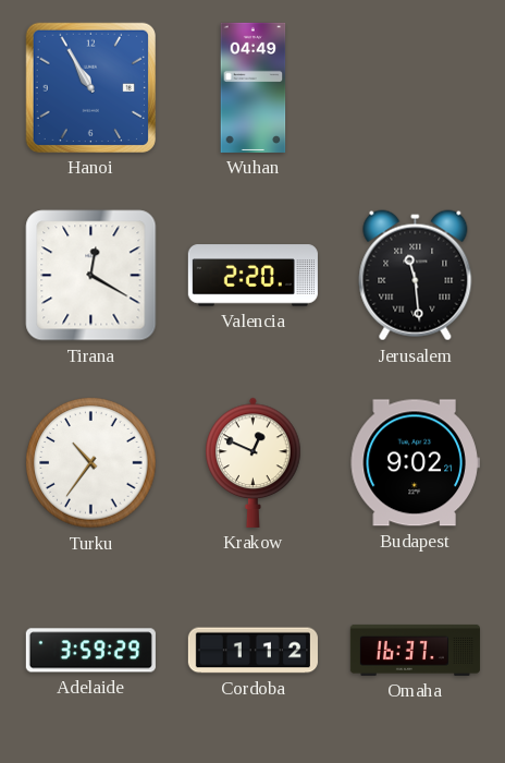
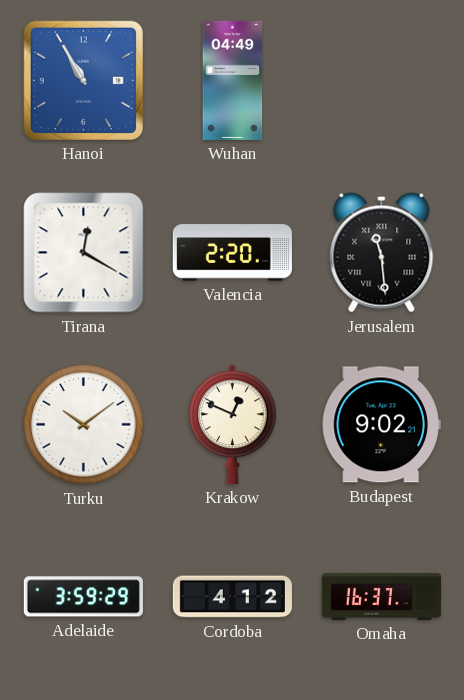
Turku: 10:36 -> 10:09
Cordoba: 1:12 -> 4:12
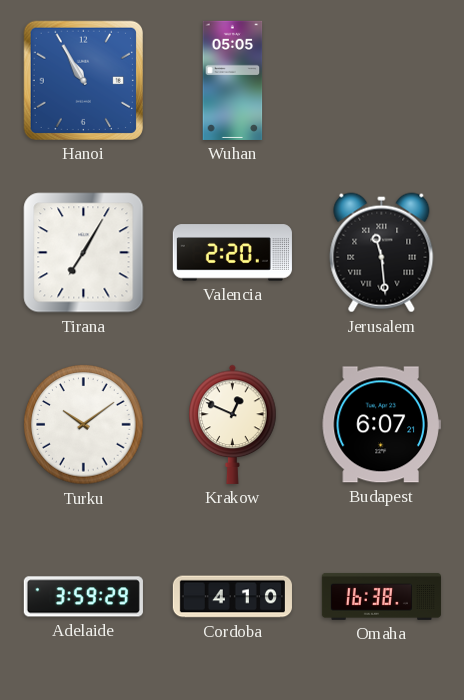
Wuhan: 04:49 -> 05:05
Tirana: 12:20 -> 7:05
Budapest: 9:02 -> 6:07
Cordoba: 4:12 -> 4:10
Omaha: 16:37 -> 16:38
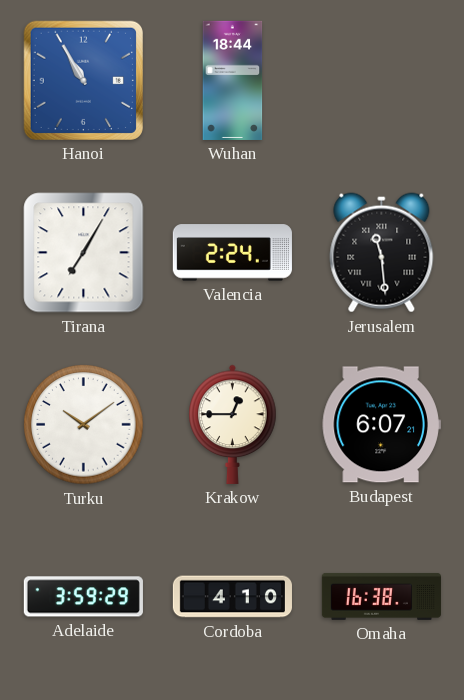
Wuhan: 05:05 -> 18:44
Valencia: 2:20 -> 2:24
Krakow: 12:49 -> 12:45
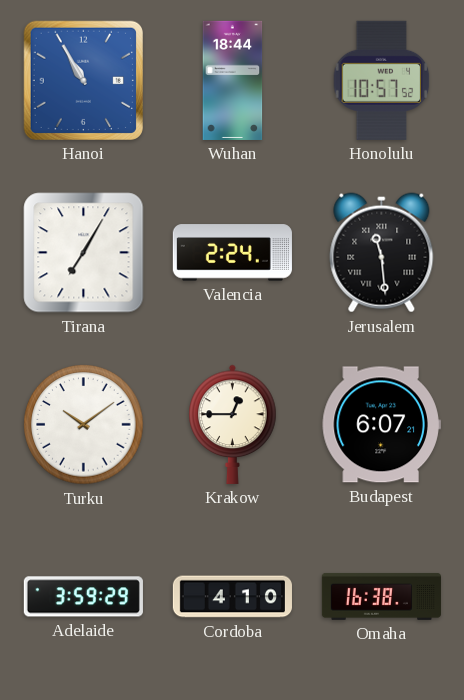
Honolulu: none -> 10:57
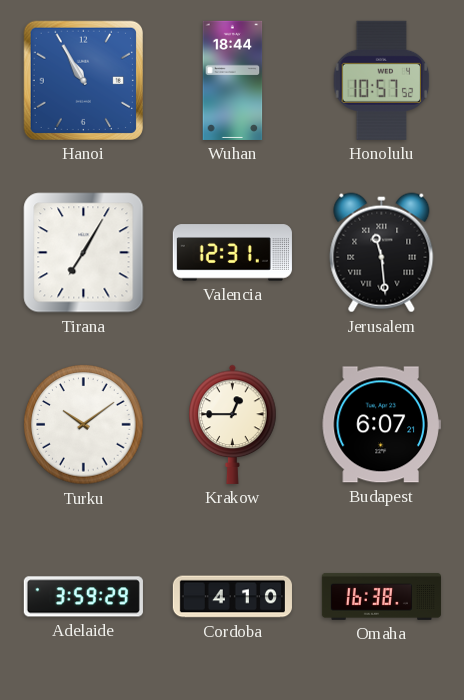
Valencia: 2:24 -> 12:31
